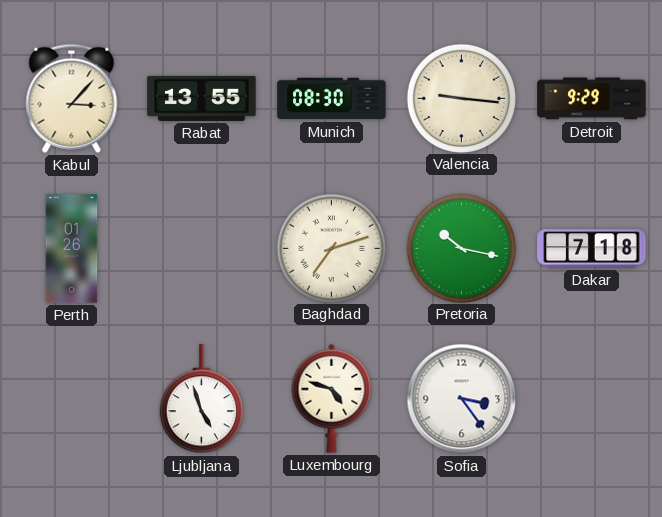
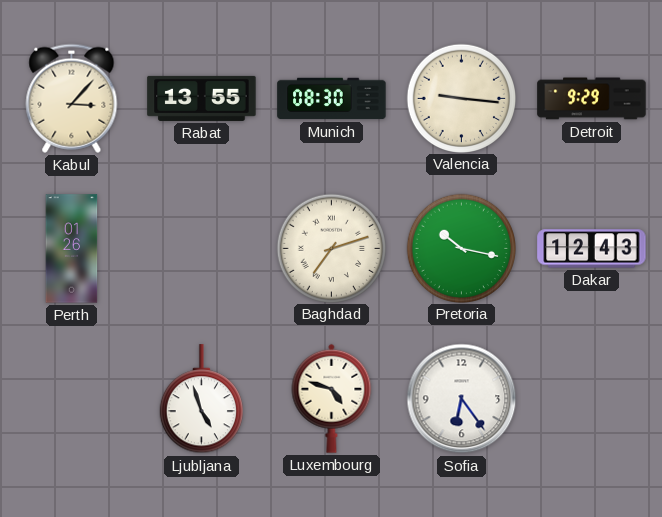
Dakar: 7:18 -> 12:43
Sofia: 3:24 -> 6:24
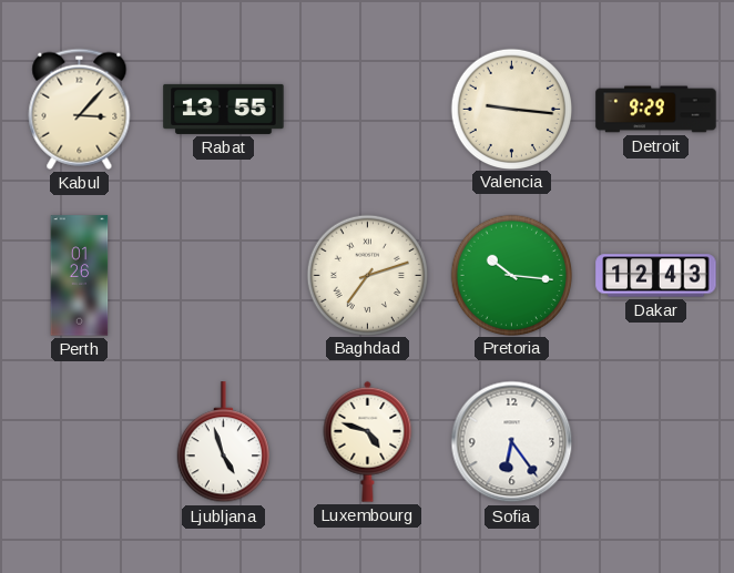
Munich: 08:30 -> none
Pretoria: 10:17 -> 10:16
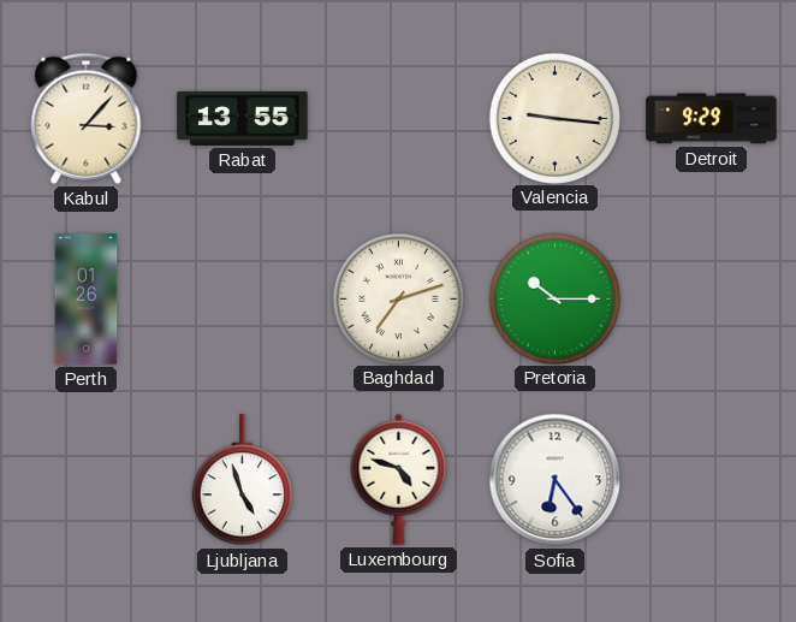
Pretoria: 10:16 -> 10:15
Dakar: 12:43 -> none
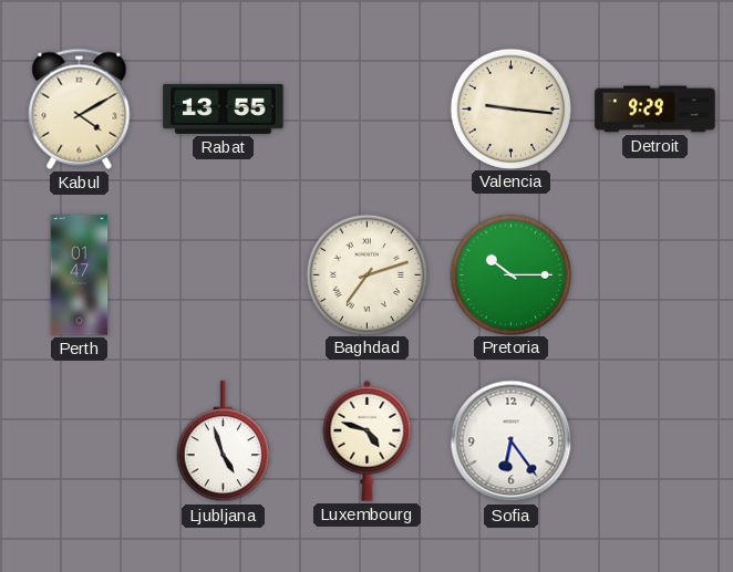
Kabul: 3:07 -> 4:10
Perth: 01:26 -> 01:47
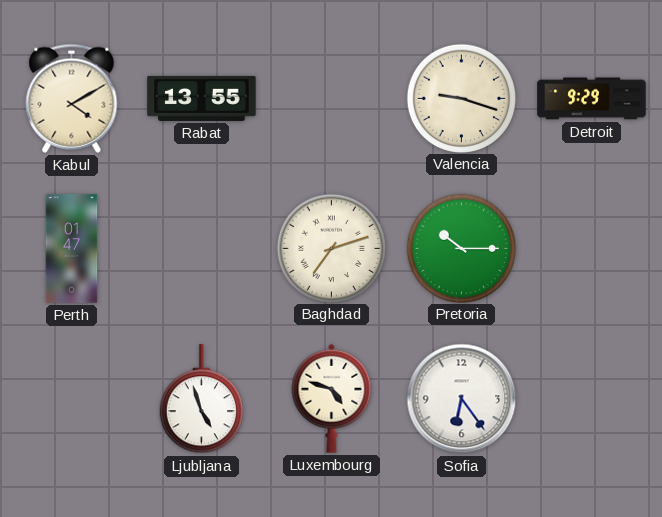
Valencia: 9:16 -> 9:18
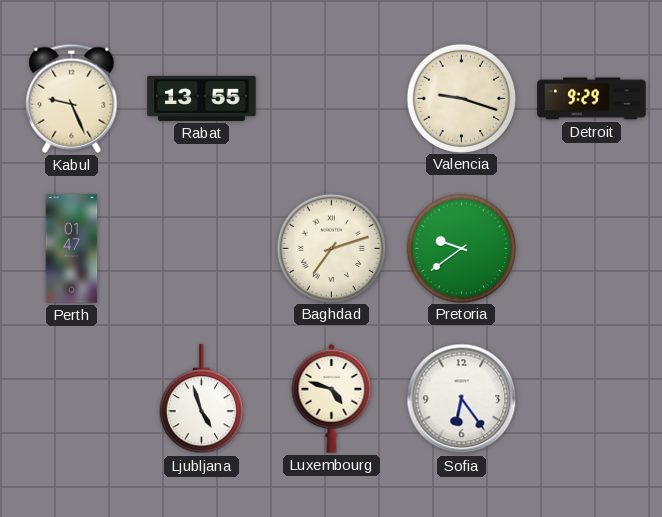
Kabul: 4:10 -> 9:26
Pretoria: 10:15 -> 9:39
